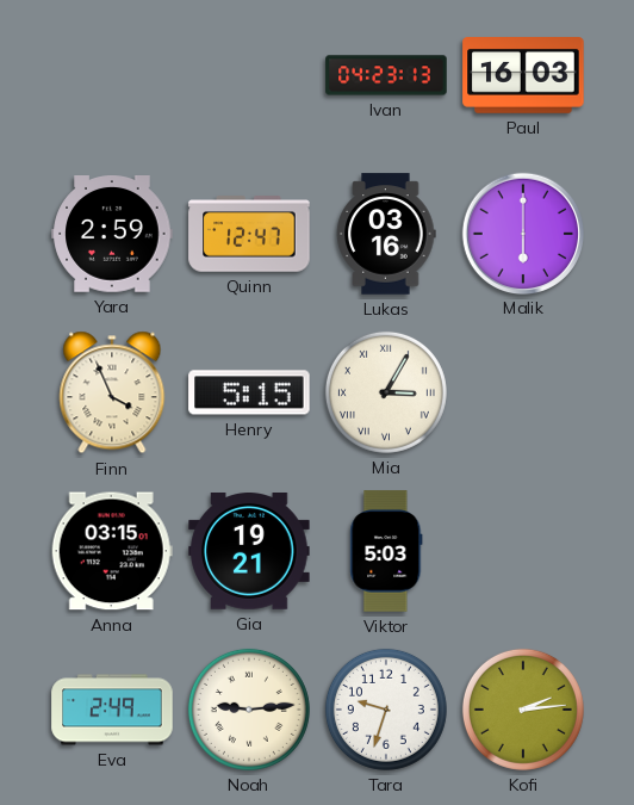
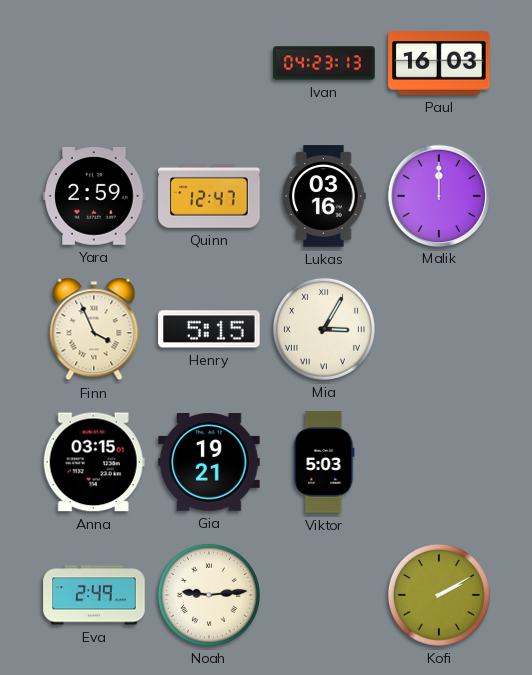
Malik: 6:00 -> 12:00
Tara: 9:33 -> none
Kofi: 2:14 -> 2:10
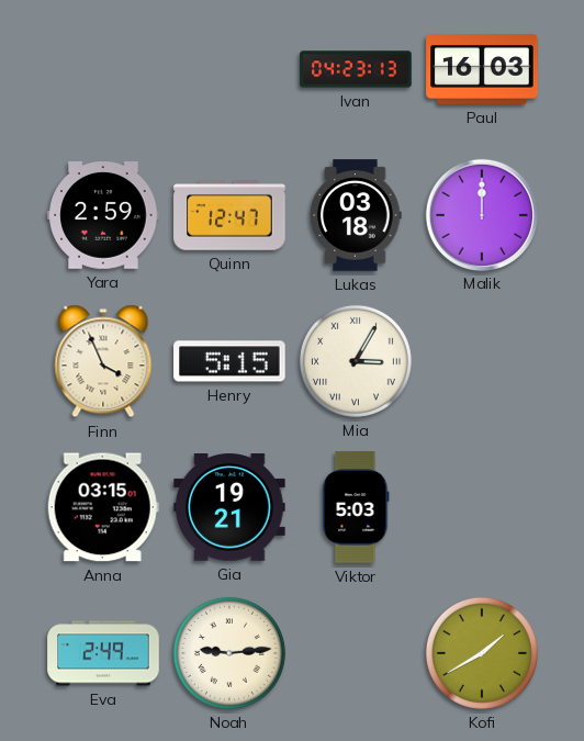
Lukas: 03:16 -> 03:18
Kofi: 2:10 -> 1:40
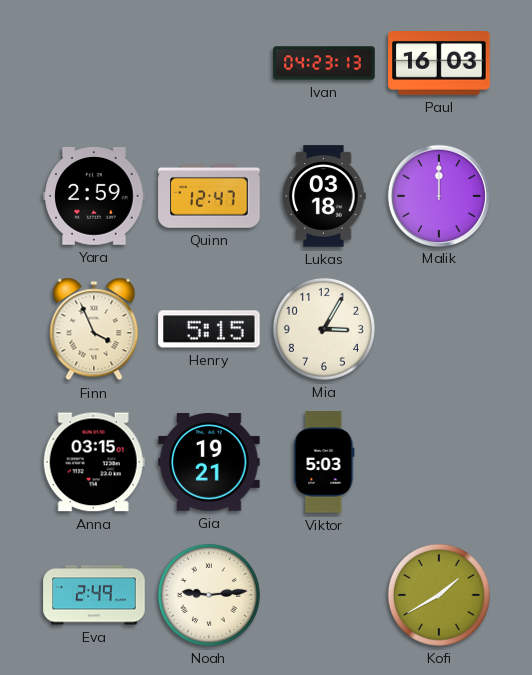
Mia numerals: Roman -> Arabic
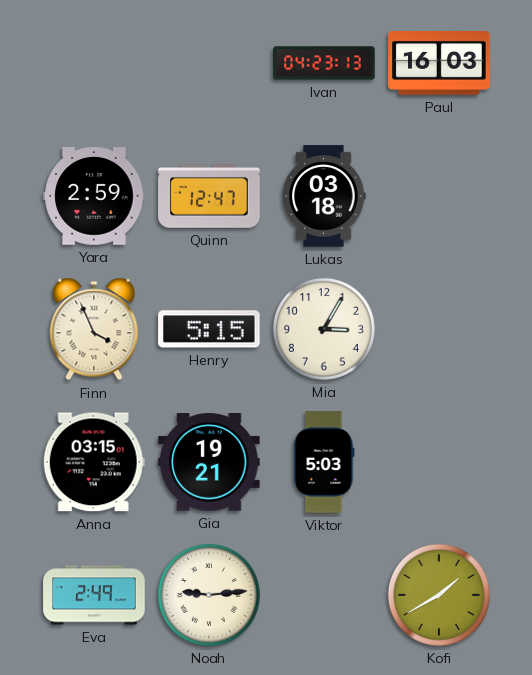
Malik: 12:00 -> none
